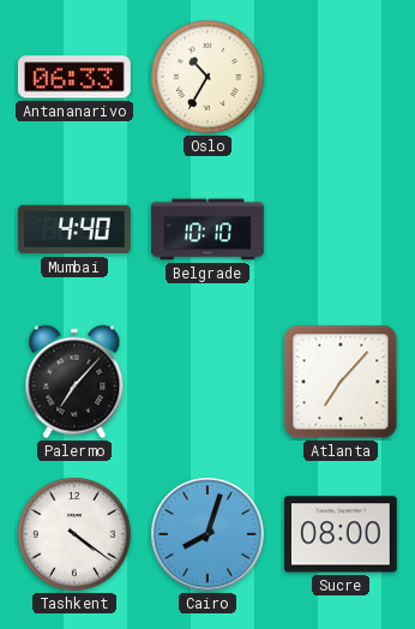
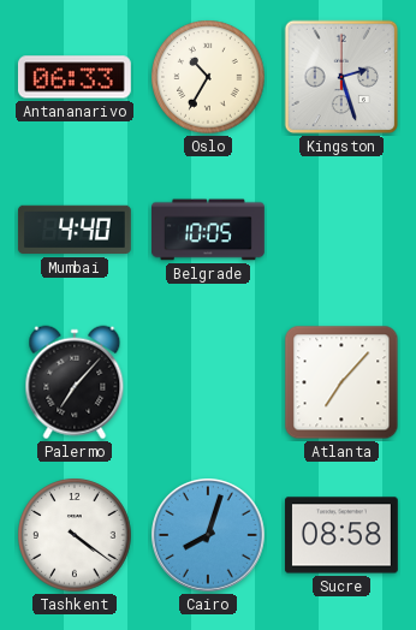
Kingston: none -> 2:27
Belgrade: 10:10 -> 10:05
Sucre: 08:00 -> 08:58
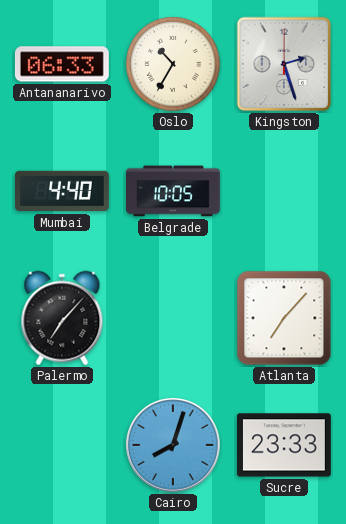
Tashkent: 4:21 -> none
Sucre: 08:58 -> 23:33
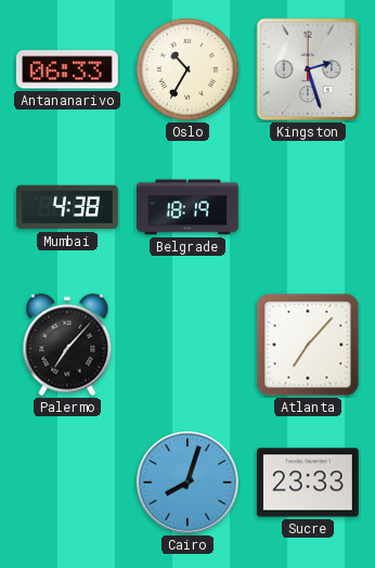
Mumbai: 4:40 -> 4:38
Belgrade: 10:05 -> 18:19
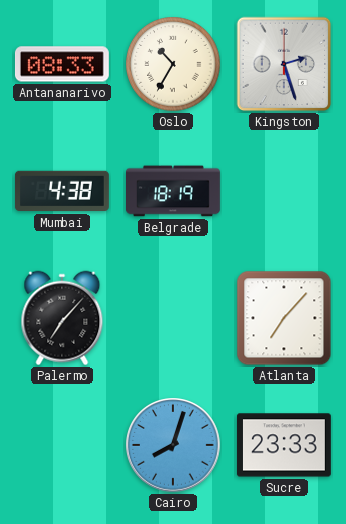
Antananarivo: 06:33 -> 08:33
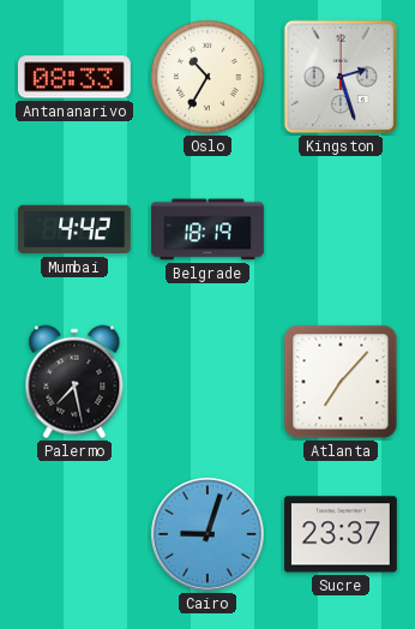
Mumbai: 4:38 -> 4:42
Palermo: 7:07 -> 7:28
Cairo: 8:03 -> 9:03
Sucre: 23:33 -> 23:37
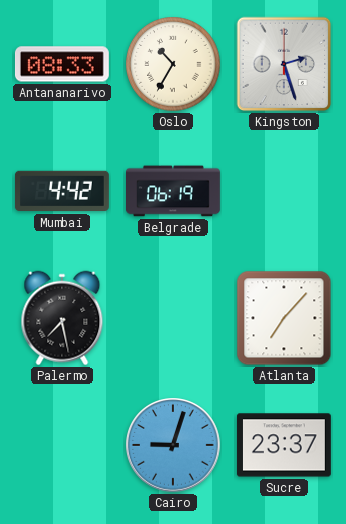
Belgrade: 18:19 -> 06:19
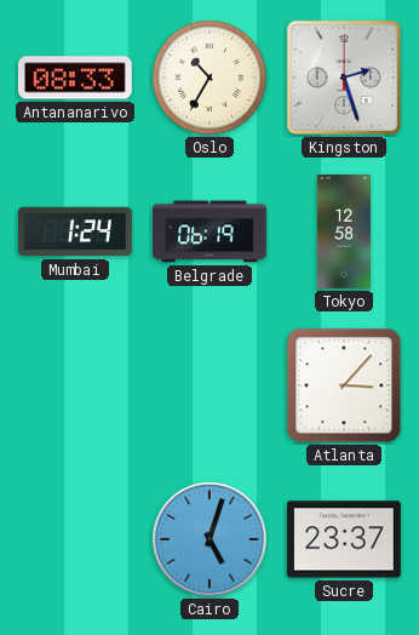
Mumbai: 4:42 -> 1:24
Tokyo: none -> 12:58
Palermo: 7:28 -> none
Atlanta: 7:07 -> 3:07
Cairo: 9:03 -> 5:03
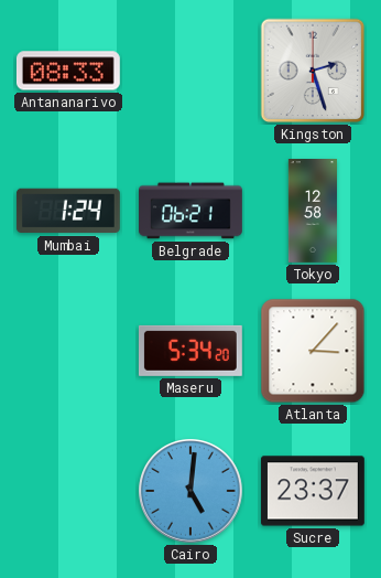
Oslo: 10:35 -> none
Belgrade: 06:19 -> 06:21
Maseru: none -> 5:34
Cairo: 5:03 -> 5:01
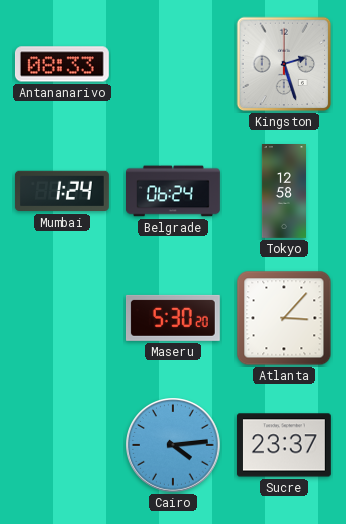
Belgrade: 06:21 -> 06:24
Maseru: 5:34 -> 5:30
Cairo: 5:01 -> 4:14
